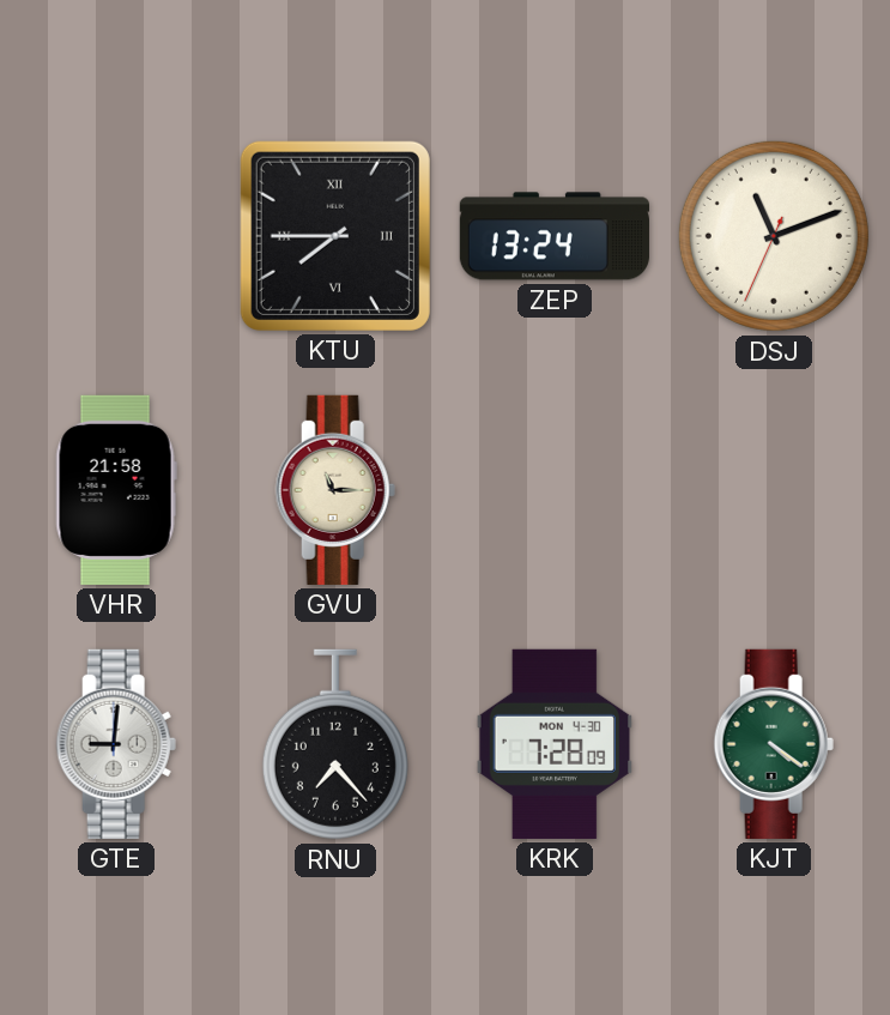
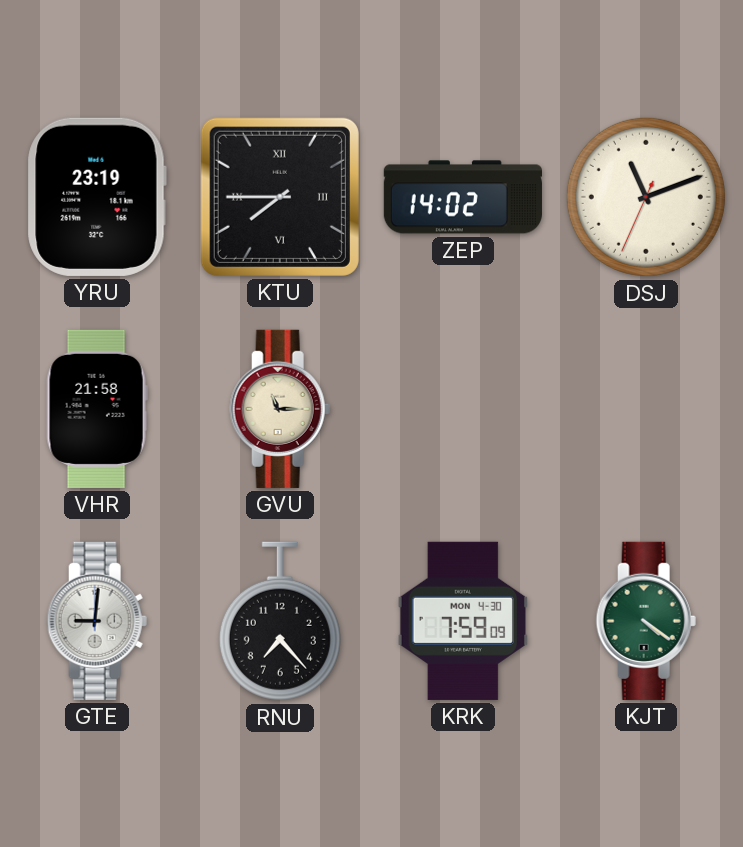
YRU: none -> 23:19
ZEP: 13:24 -> 14:02
KRK: 7:28 -> 7:59
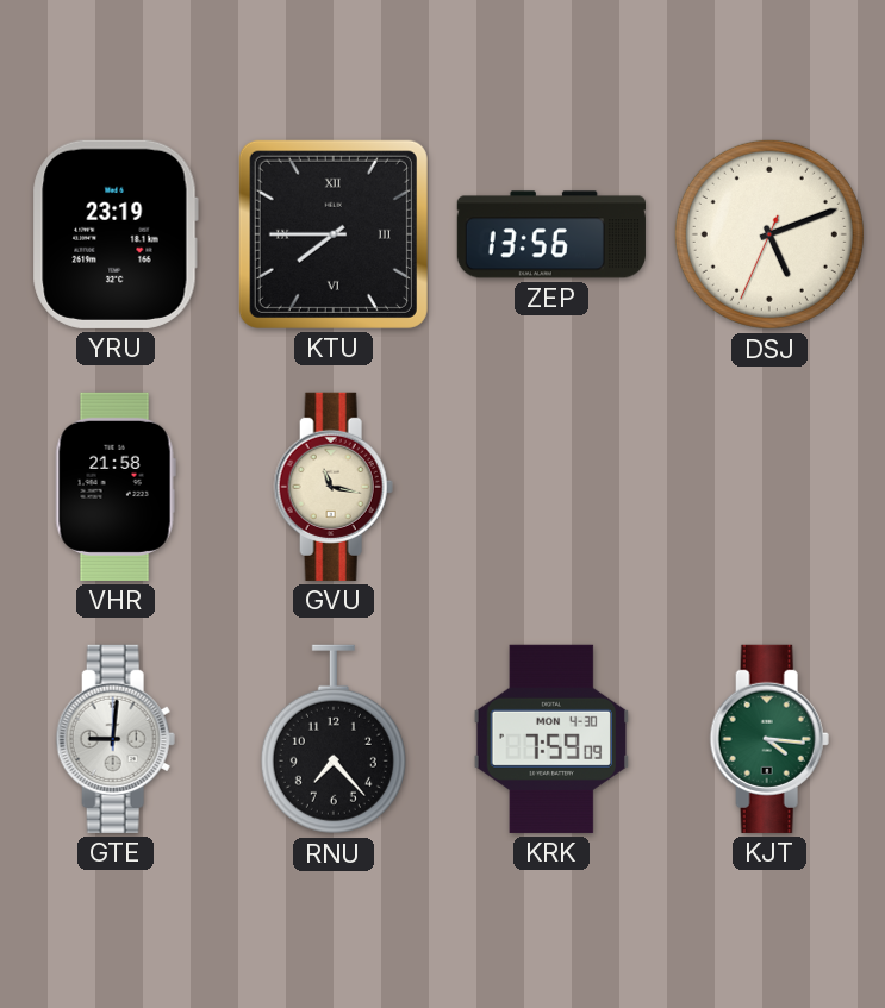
ZEP: 14:02 -> 13:56
DSJ: 11:11 -> 5:11
GVU: 11:15 -> 11:17
KJT: 4:21 -> 4:16
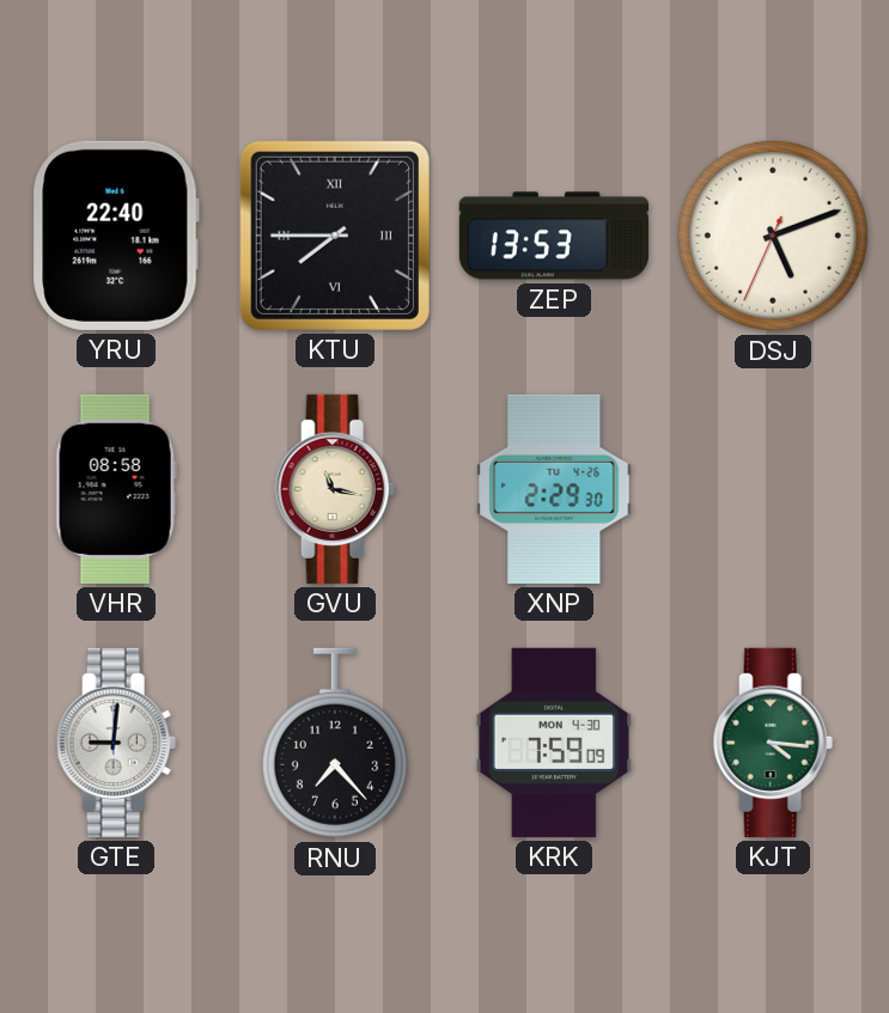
YRU: 23:19 -> 22:40
ZEP: 13:56 -> 13:53
VHR: 21:58 -> 08:58
XNP: none -> 2:29
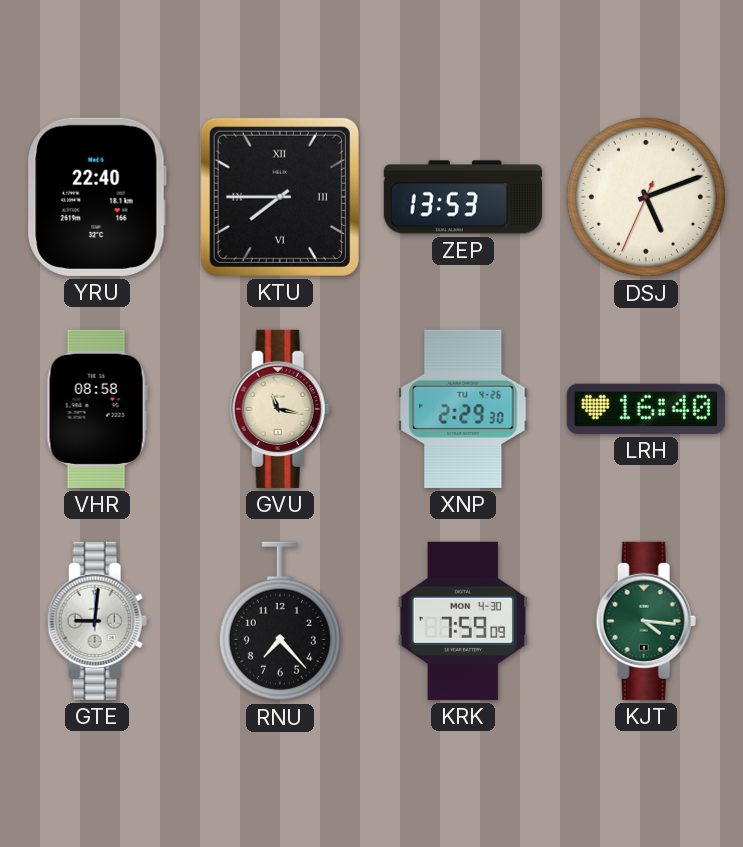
LRH: none -> 16:40
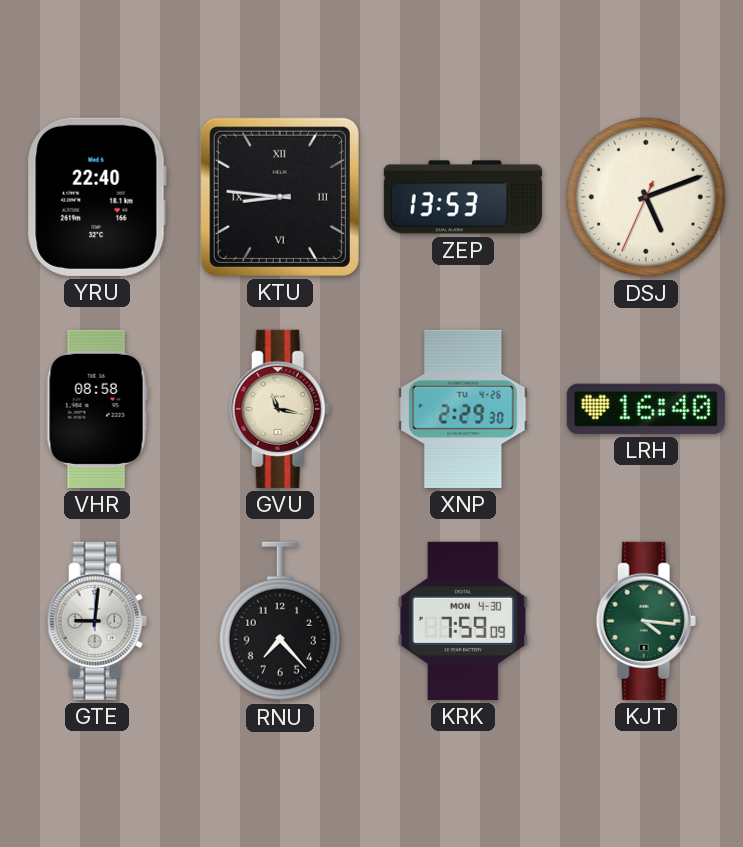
KTU: 7:45 -> 8:46
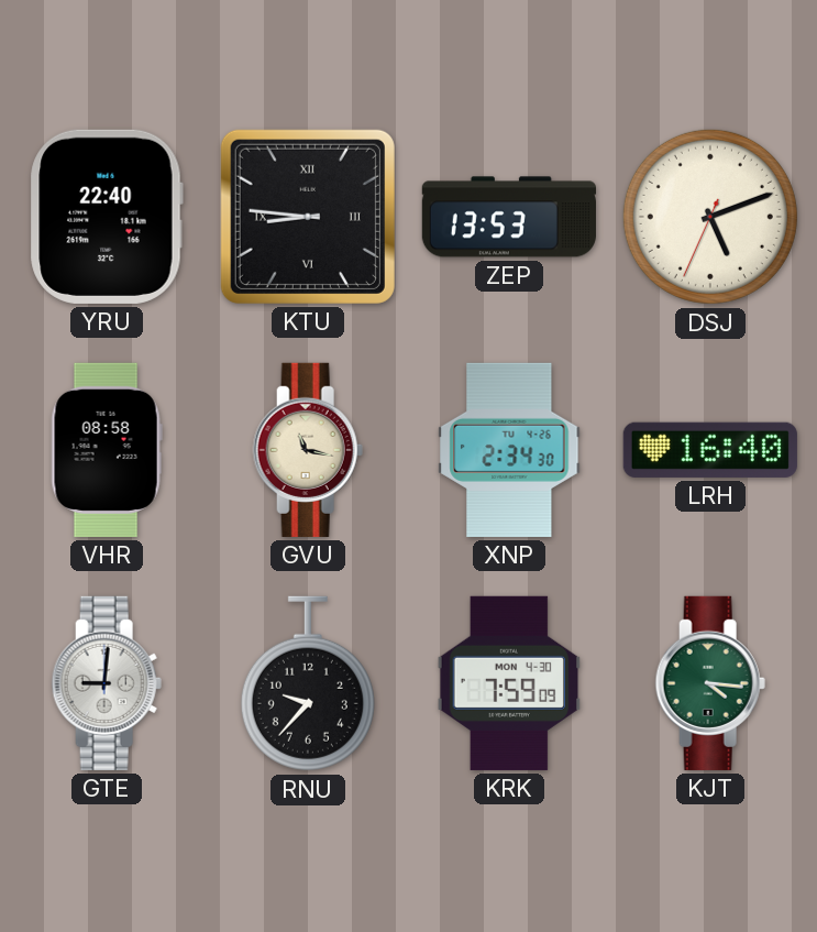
XNP: 2:29 -> 2:34
RNU: 7:23 -> 9:37
